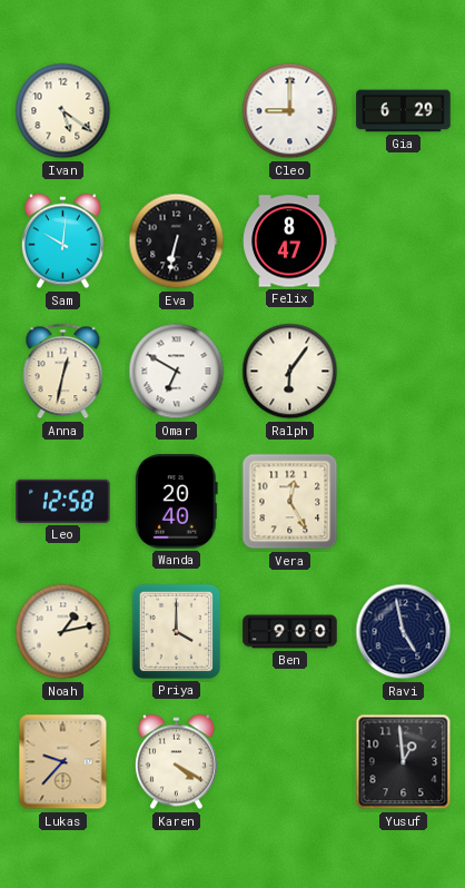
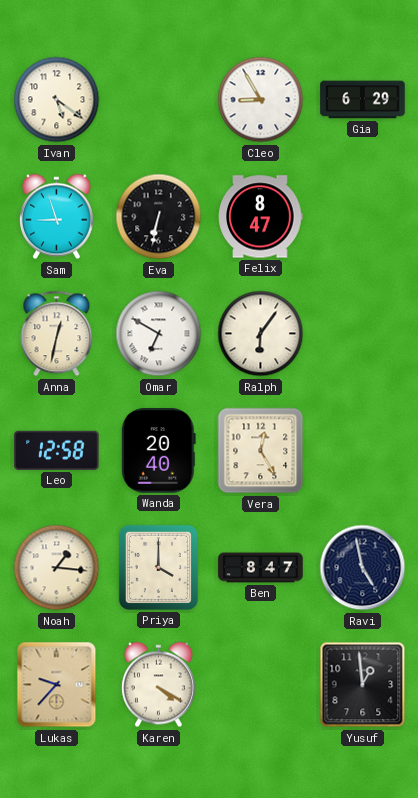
Cleo: 9:00 -> 8:55
Sam: 10:01 -> 8:57
Noah: 1:13 -> 1:16
Ben: 9:00 -> 8:47
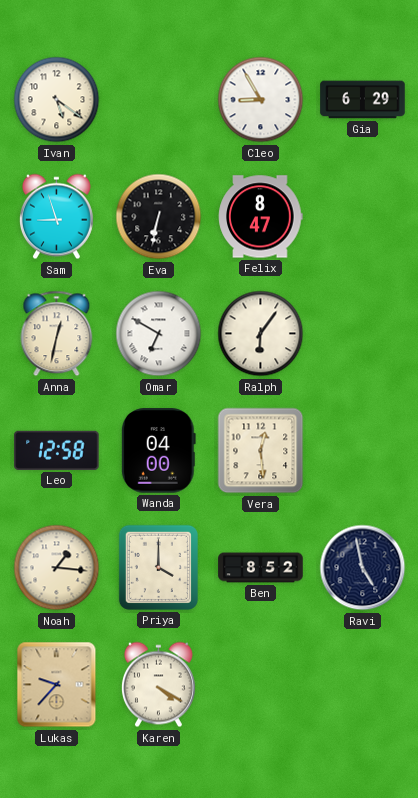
Wanda: 20:40 -> 04:00
Vera: 12:25 -> 12:29
Ben: 8:47 -> 8:52
Yusuf: 12:59 -> none
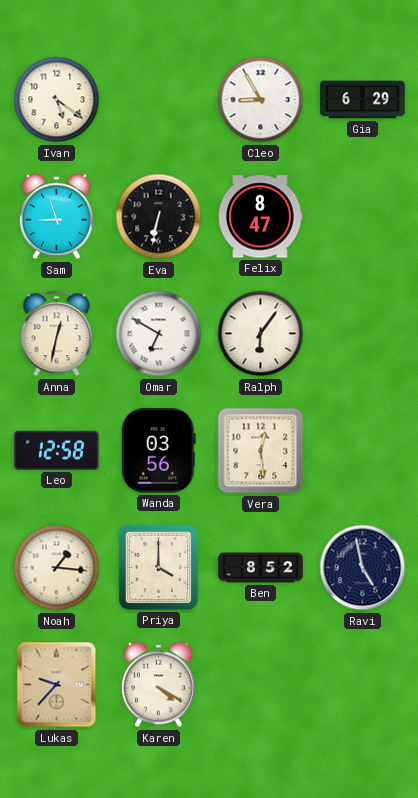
Wanda: 04:00 -> 03:56
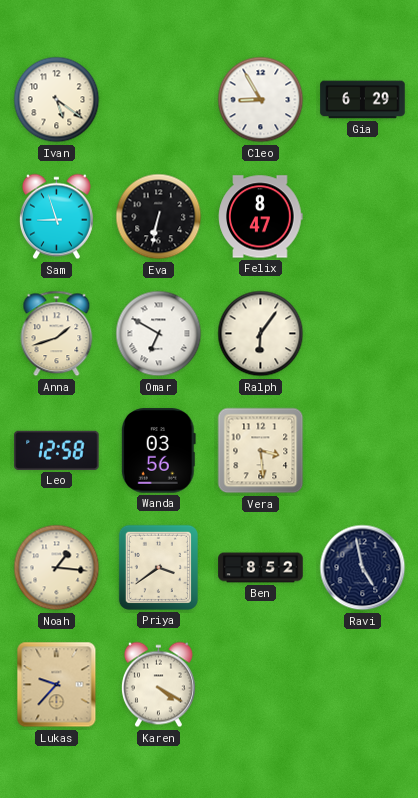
Anna: 12:32 -> 1:42
Vera: 12:29 -> 3:29
Priya: 4:00 -> 3:39
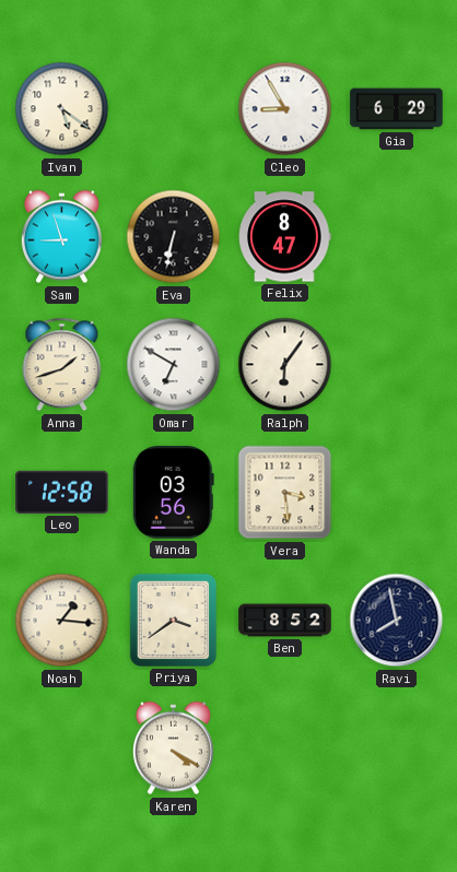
Ravi: 4:58 -> 7:58
Lukas: 9:37 -> none
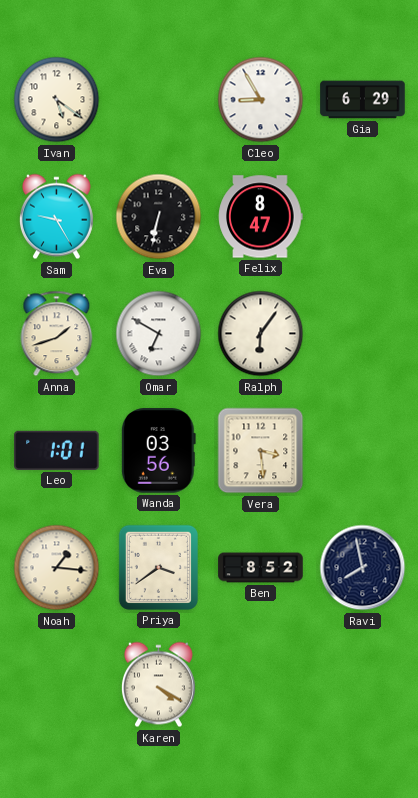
Sam: 8:57 -> 9:25
Leo: 12:58 -> 1:01
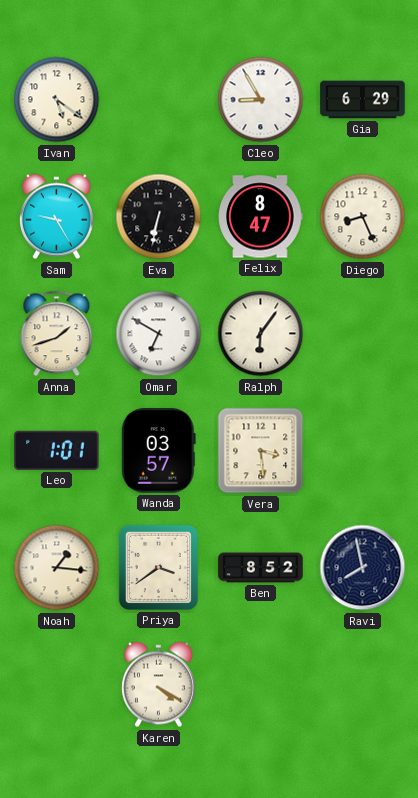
Diego: none -> 8:26
Wanda: 03:56 -> 03:57
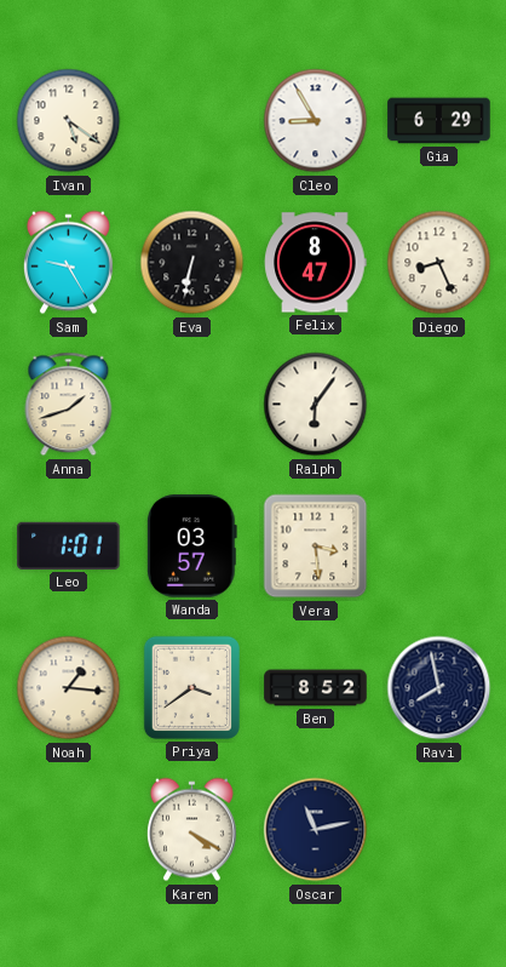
Omar: 6:50 -> none
Oscar: none -> 11:13
